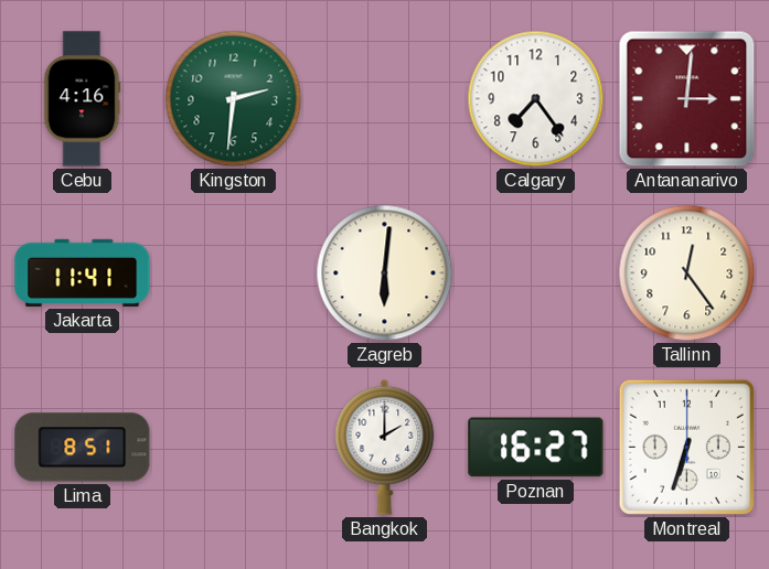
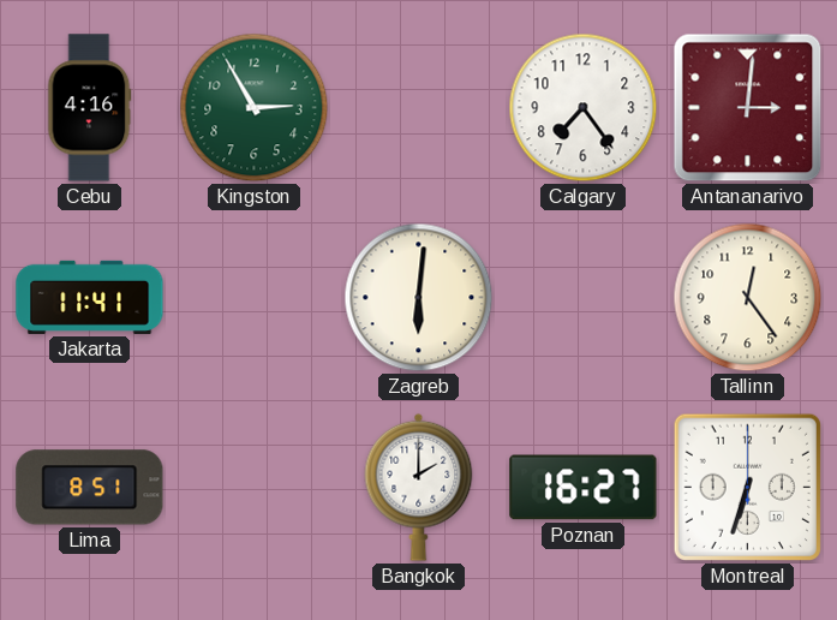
Kingston: 2:31 -> 2:55
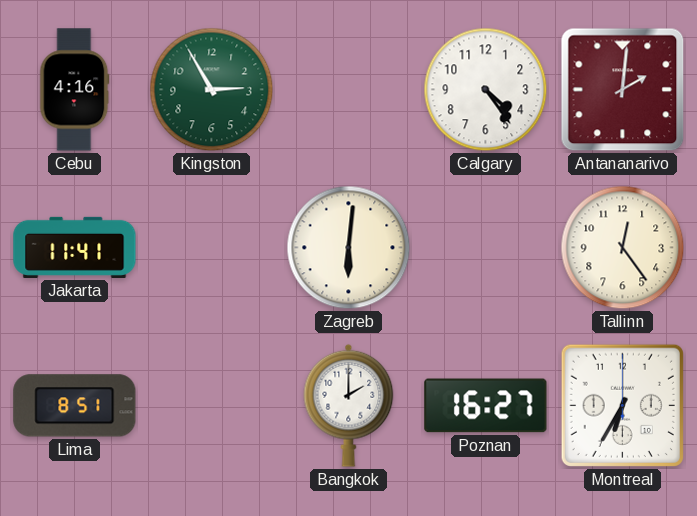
Calgary: 7:24 -> 4:24
Antananarivo: 3:01 -> 2:01
Montreal: 6:33 -> 6:35
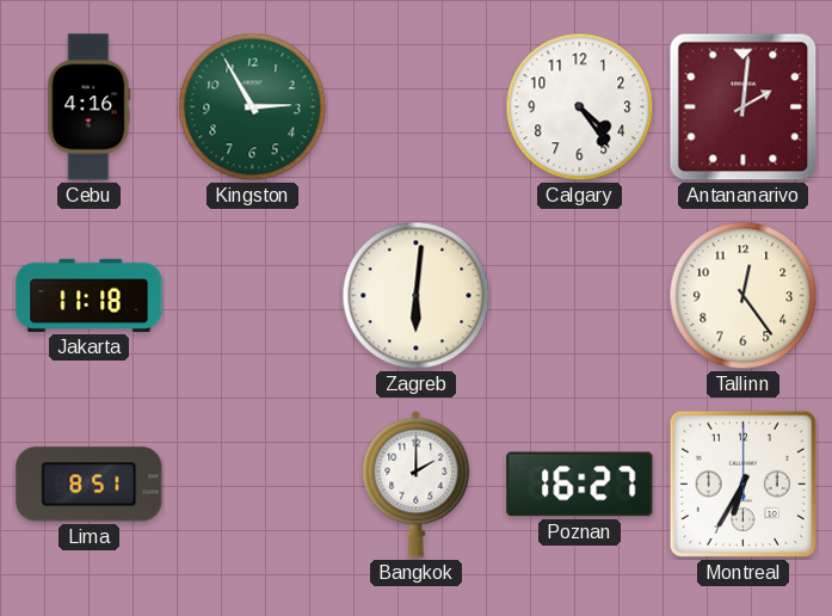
Jakarta: 11:41 -> 11:18
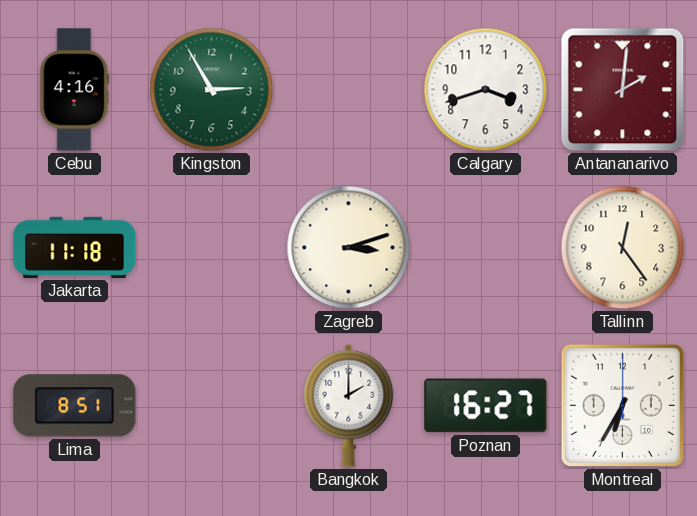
Calgary: 4:24 -> 3:42
Zagreb: 6:01 -> 3:12
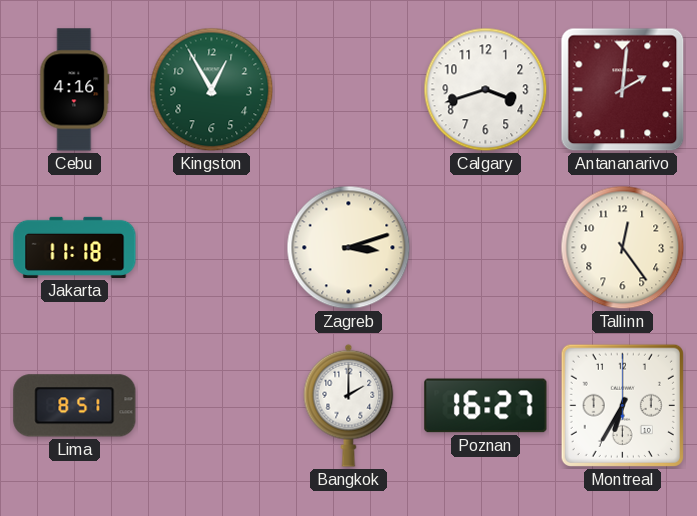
Kingston: 2:55 -> 12:55
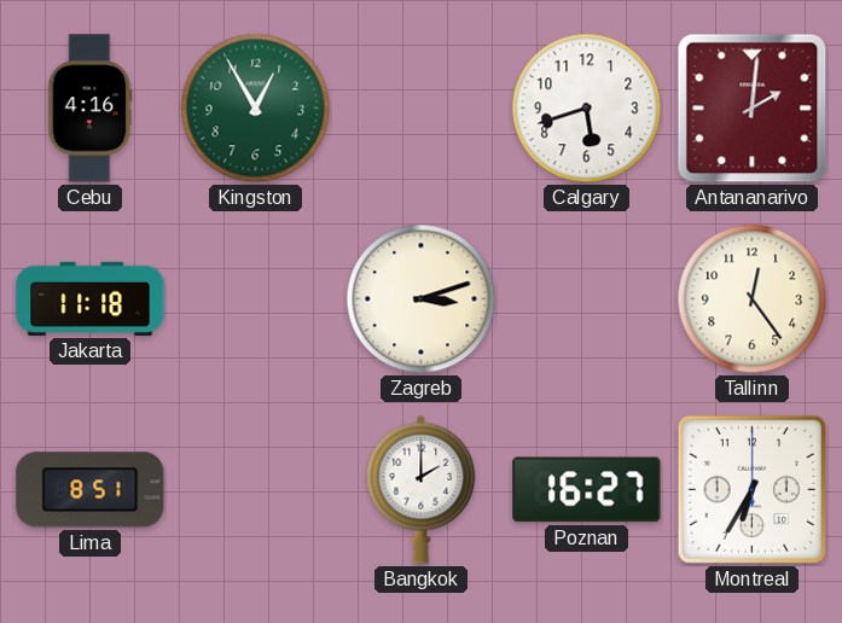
Calgary: 3:42 -> 5:42
